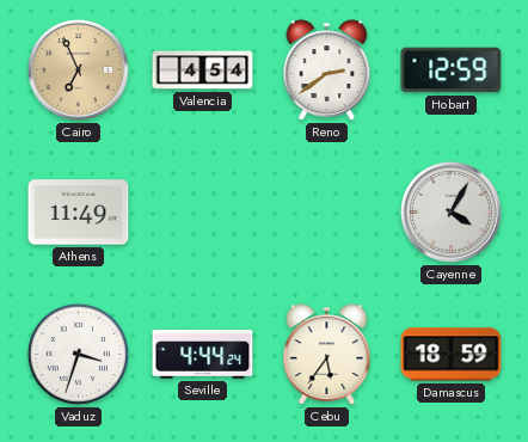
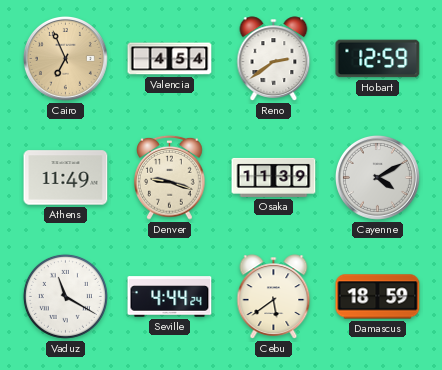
Denver: none -> 9:18
Osaka: none -> 11:39
Cayenne: 4:05 -> 4:10
Vaduz: 3:33 -> 11:20
Cebu: 5:36 -> 5:39
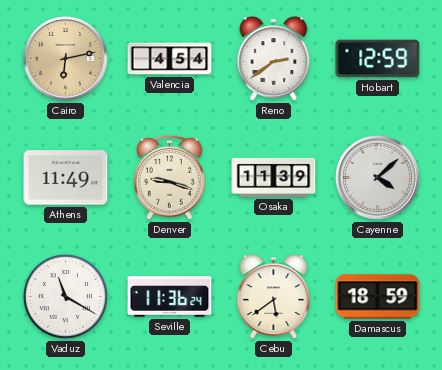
Cairo: 6:56 -> 6:13
Cayenne: 4:10 -> 4:08
Seville: 4:44 -> 11:36
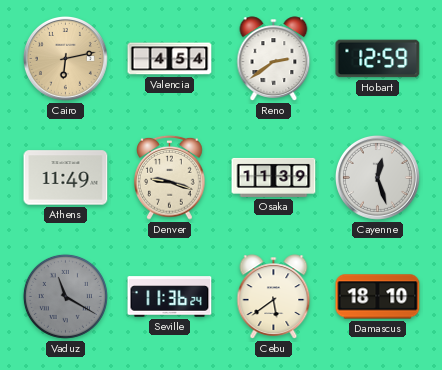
Cayenne: 4:08 -> 12:27
Vaduz dial: white -> grey
Damascus: 18:59 -> 18:10
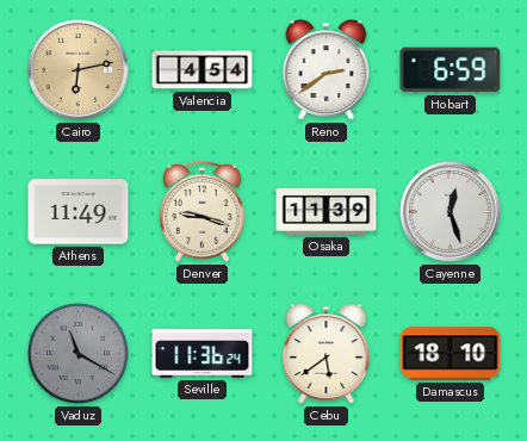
Hobart: 12:59 -> 6:59
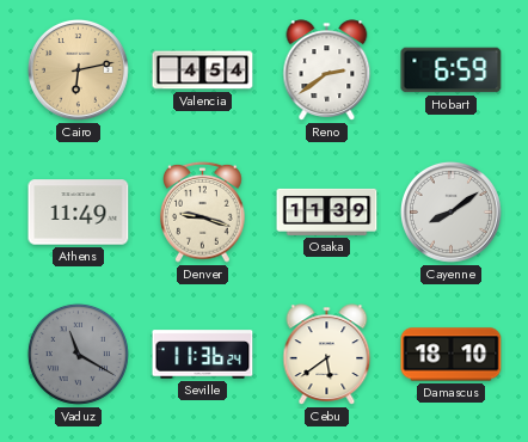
Cayenne: 12:27 -> 8:09
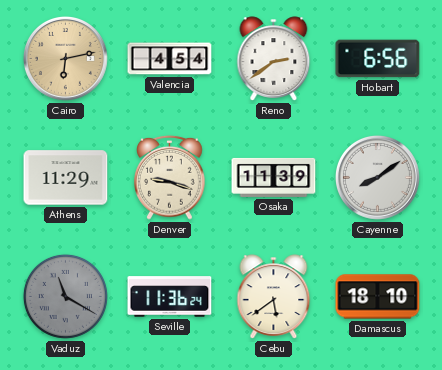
Hobart: 6:59 -> 6:56
Athens: 11:49 -> 11:29
